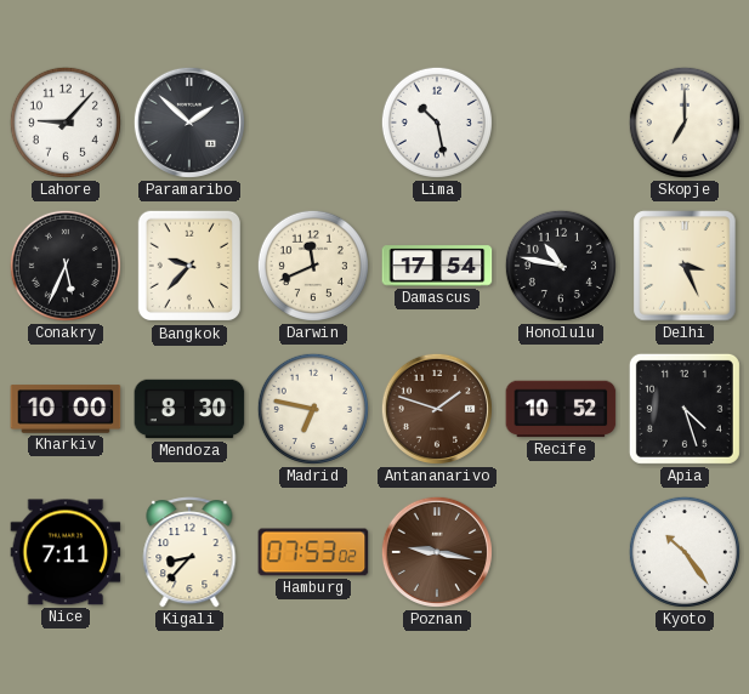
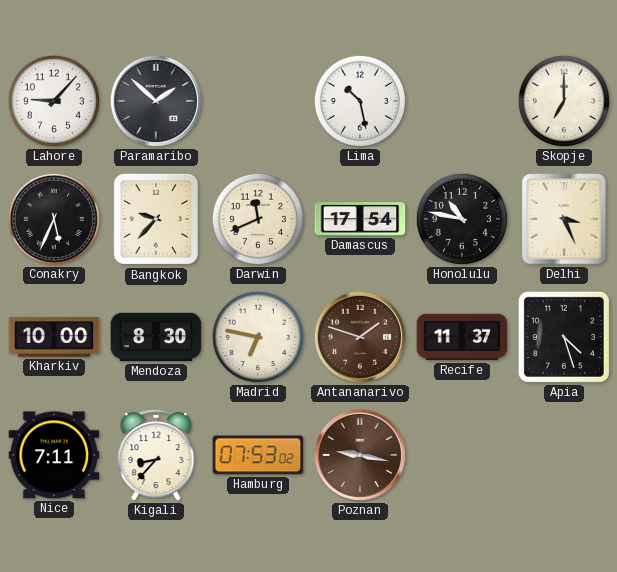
Recife: 10:52 -> 11:37
Kyoto: 10:24 -> none
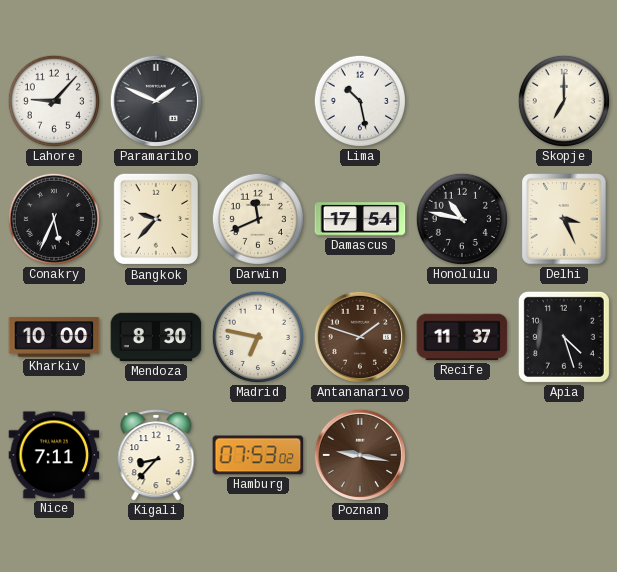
Paramaribo: 1:52 -> 1:49
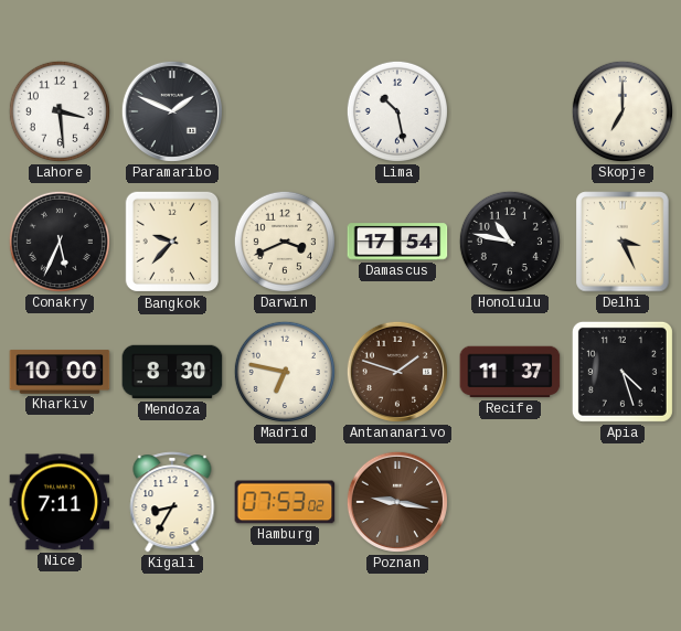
Lahore: 9:07 -> 3:29
Darwin: 11:41 -> 3:41
Kigali: 8:37 -> 8:35
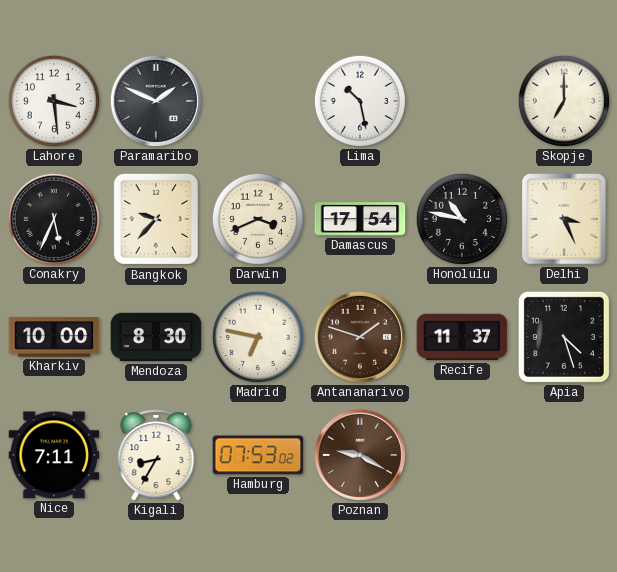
Poznan: 9:17 -> 9:20
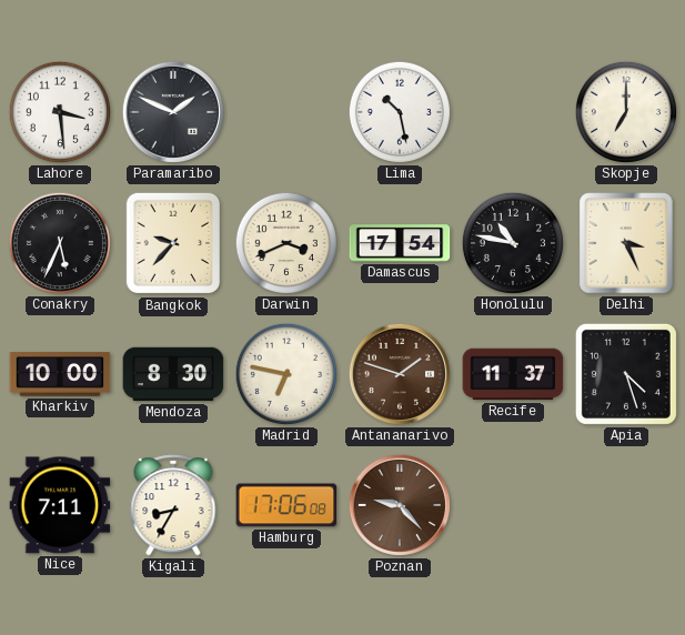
Hamburg: 07:53 -> 17:06
Poznan: 9:20 -> 9:23
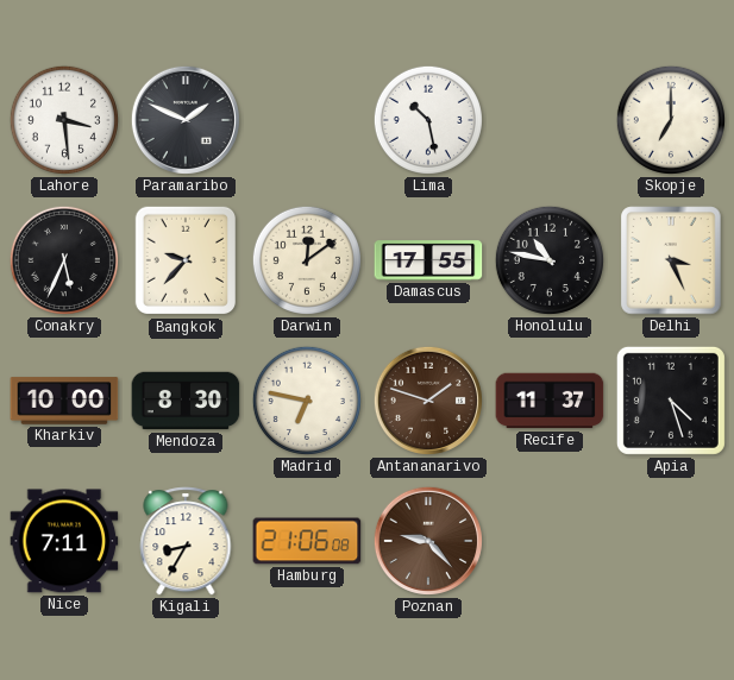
Darwin: 3:41 -> 12:09
Damascus: 17:54 -> 17:55
Hamburg: 17:06 -> 21:06
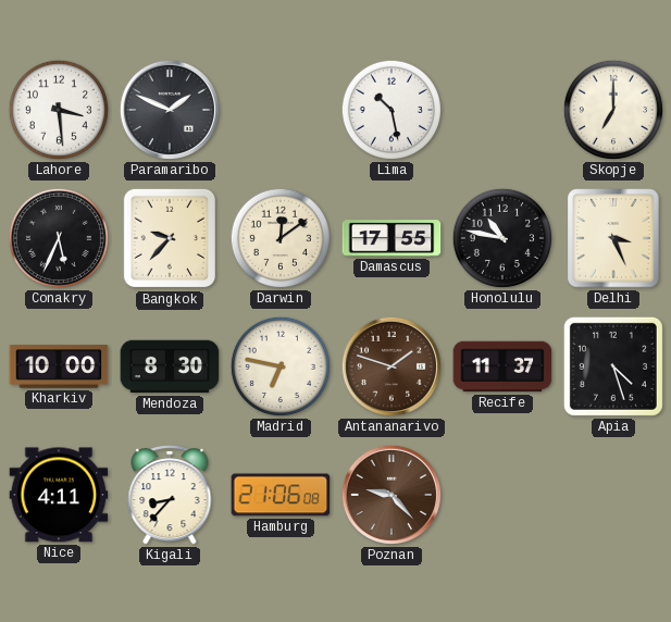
Nice: 7:11 -> 4:11
Kigali: 8:35 -> 8:37
